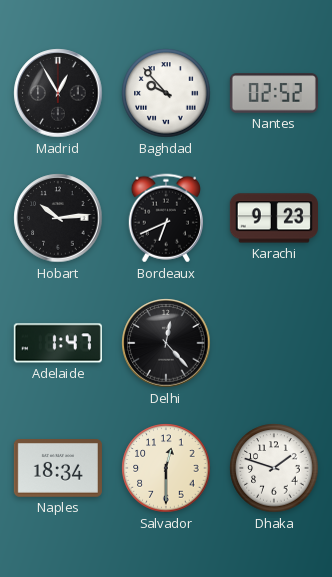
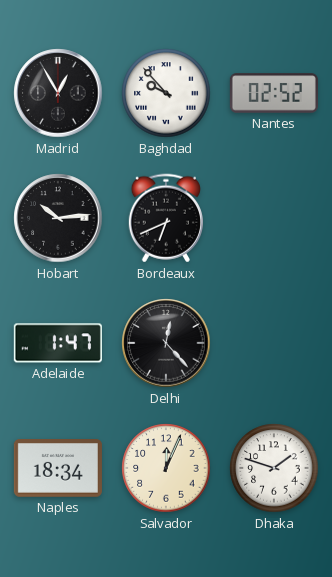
Karachi: 9:23 -> none
Salvador: 12:30 -> 12:04
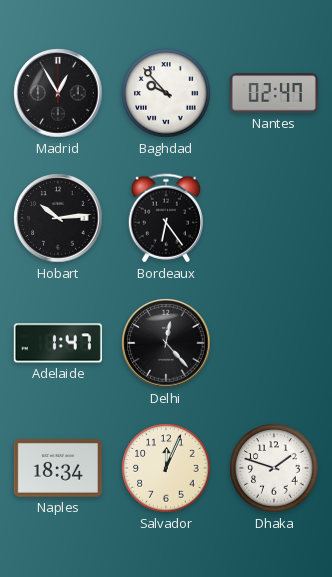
Nantes: 02:52 -> 02:47
Bordeaux: 6:41 -> 6:24
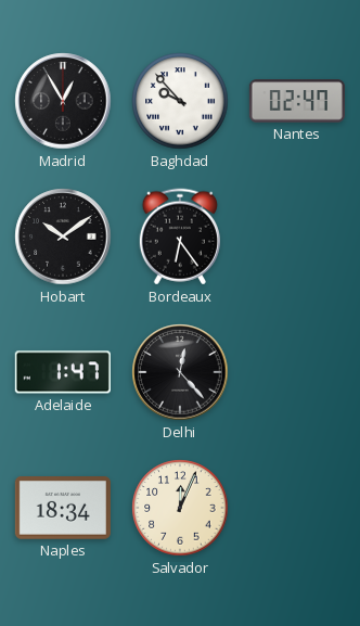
Hobart: 10:14 -> 10:09
Dhaka: 1:48 -> none
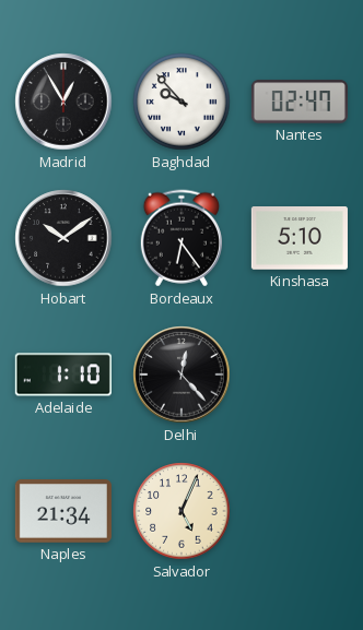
Kinshasa: none -> 5:10
Adelaide: 1:47 -> 1:10
Naples: 18:34 -> 21:34
Salvador: 12:04 -> 5:04
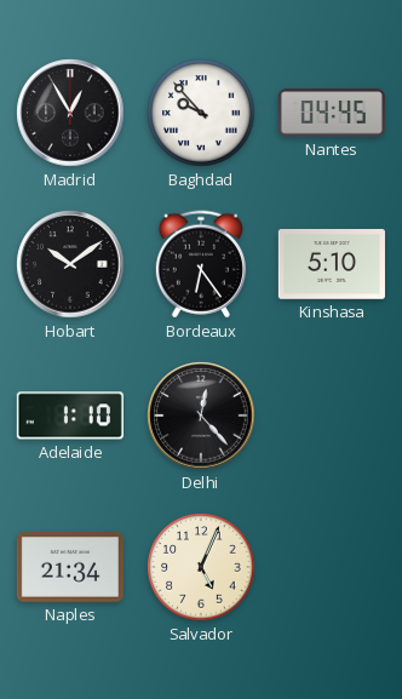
Nantes: 02:47 -> 04:45
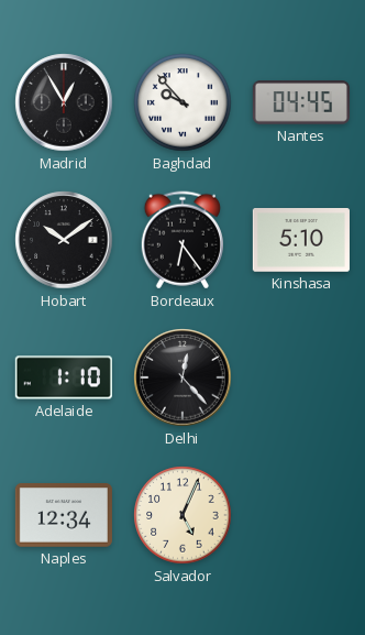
Naples: 21:34 -> 12:34
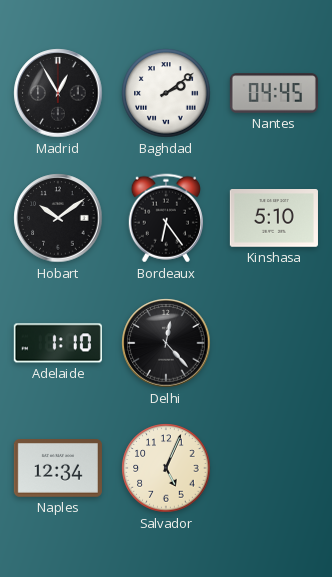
Baghdad: 9:53 -> 2:09
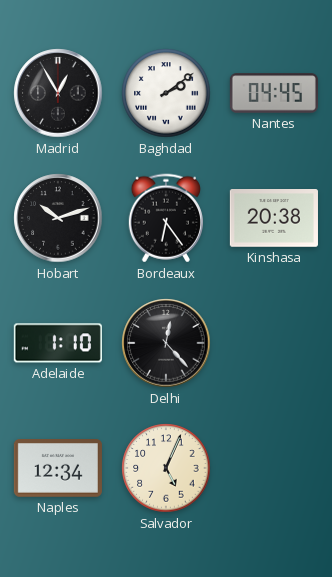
Hobart: 10:09 -> 10:12
Kinshasa: 5:10 -> 20:38
